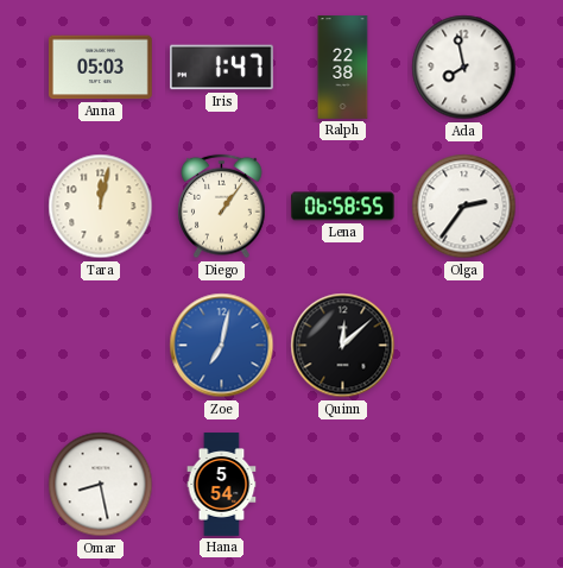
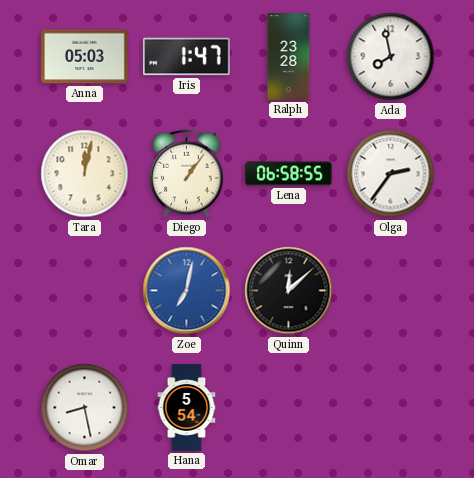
Ralph: 22:38 -> 23:28
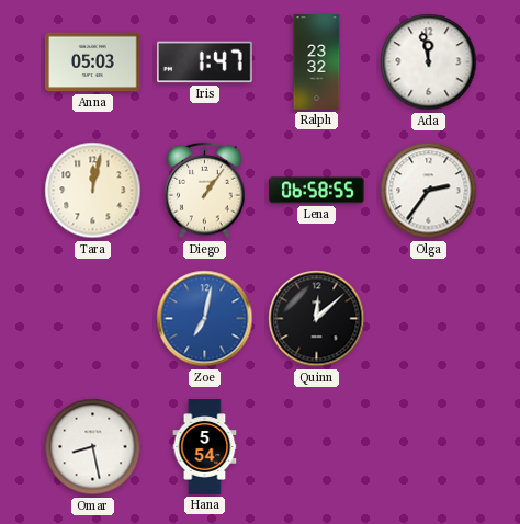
Ralph: 23:28 -> 23:32
Ada: 7:58 -> 11:58
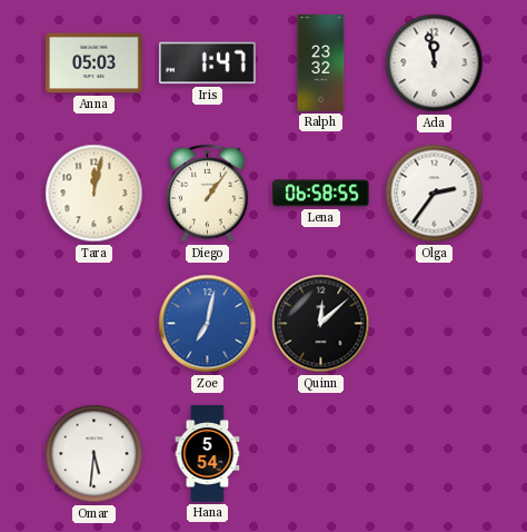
Omar: 8:28 -> 5:31
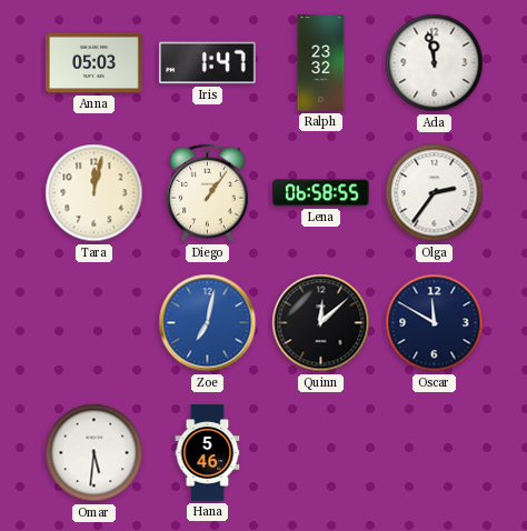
Oscar: none -> 11:50
Hana: 5:54 -> 5:46
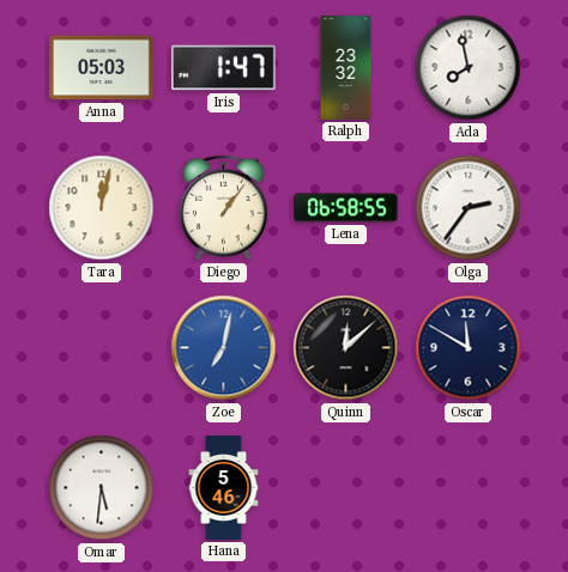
Ada: 11:58 -> 7:58
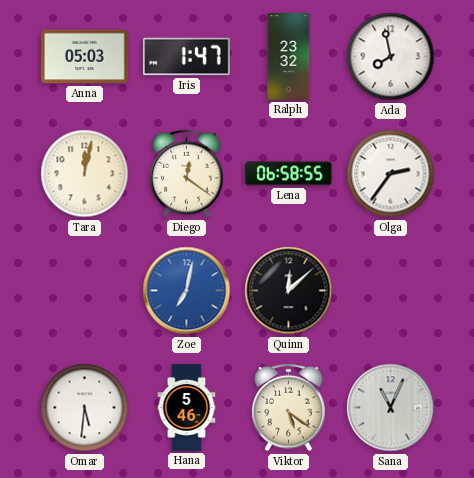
Diego: 1:06 -> 12:21
Oscar: 11:50 -> none
Viktor: none -> 5:21
Sana: none -> 11:04
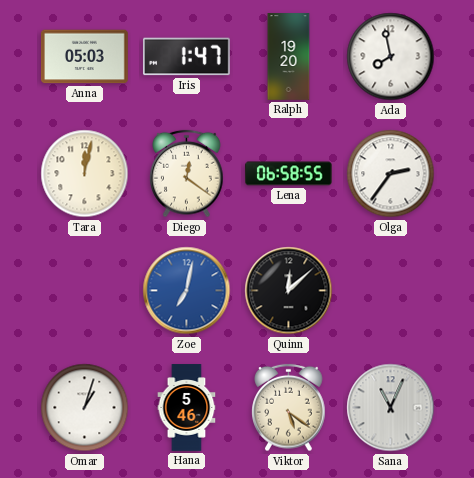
Ralph: 23:32 -> 19:20
Omar: 5:31 -> 1:03
